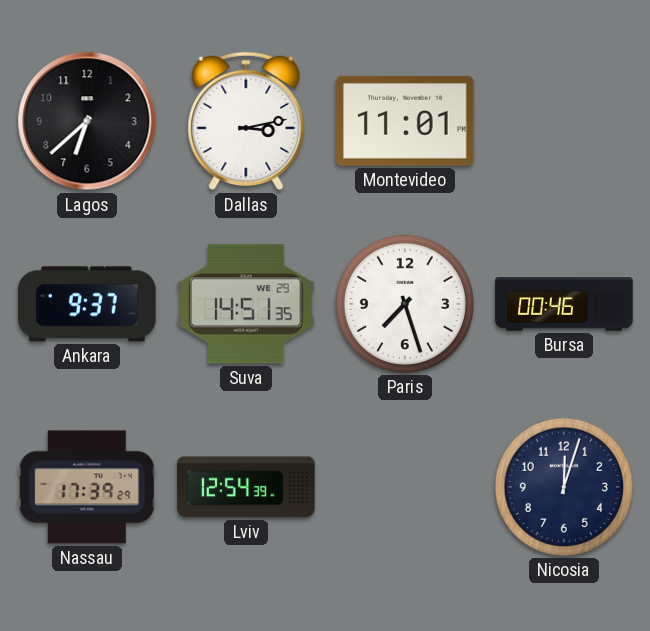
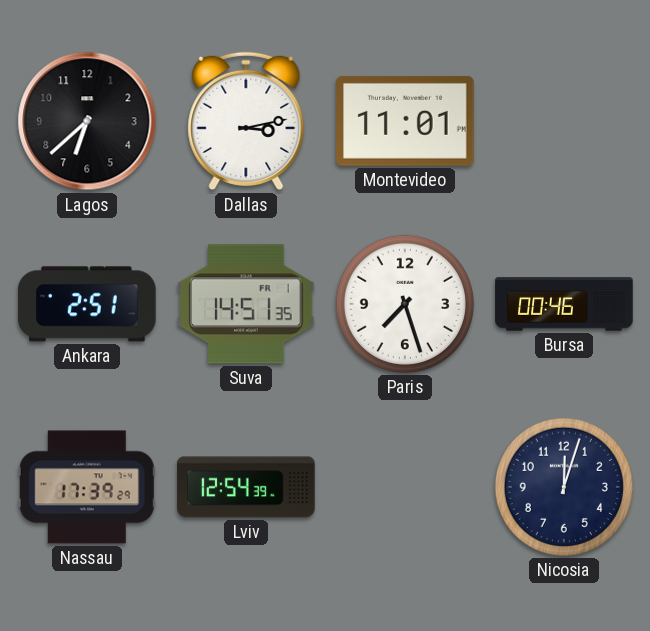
Ankara: 9:37 -> 2:51
Suva date: WE 29 -> FR 1
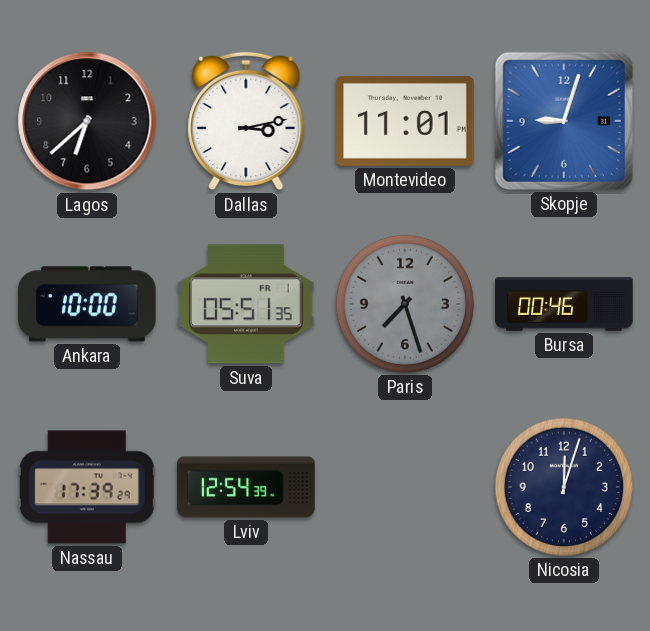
Skopje: none -> 9:03
Ankara: 2:51 -> 10:00
Suva: 14:51 -> 05:51
Paris dial: white -> grey
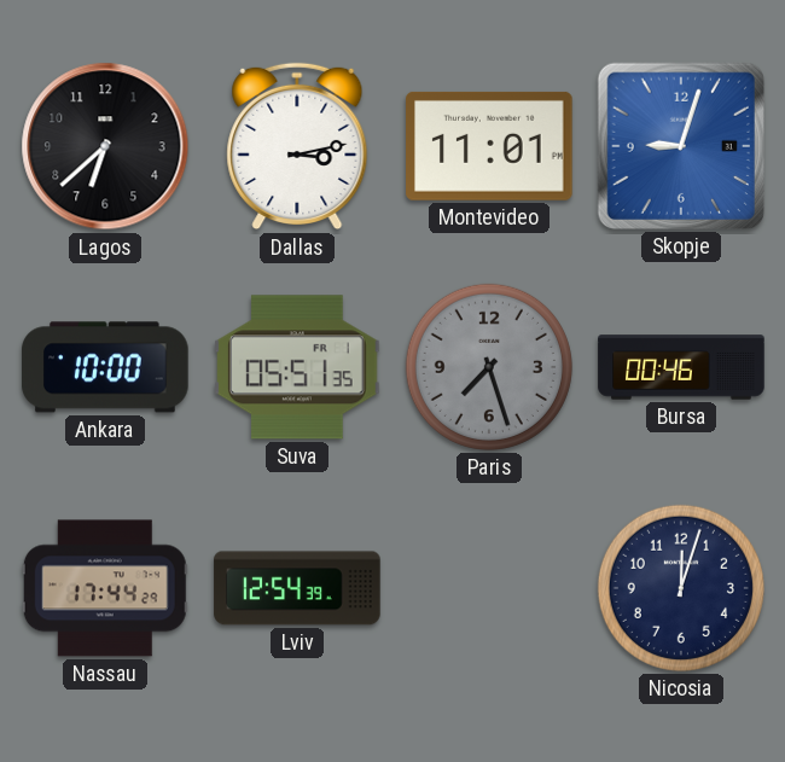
Nassau: 17:39 -> 17:44
